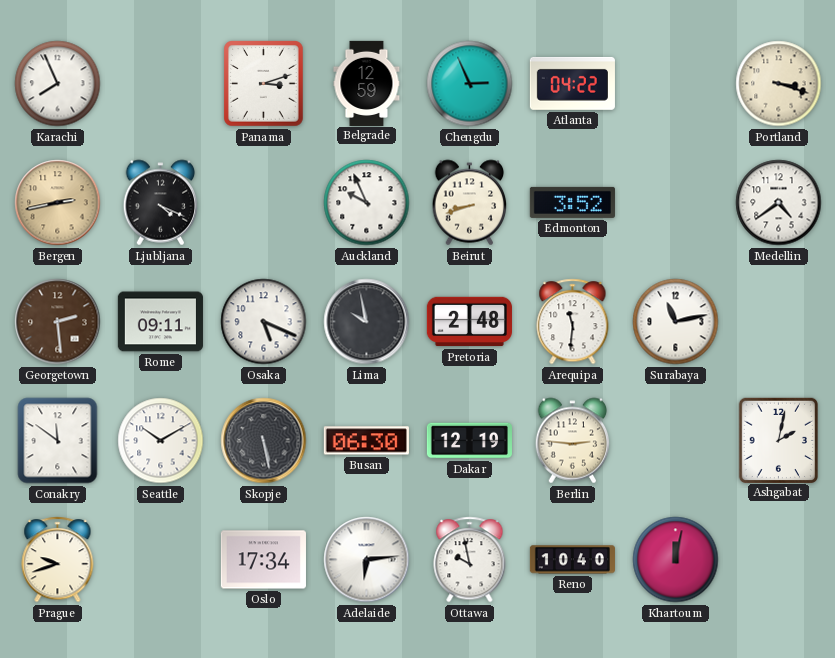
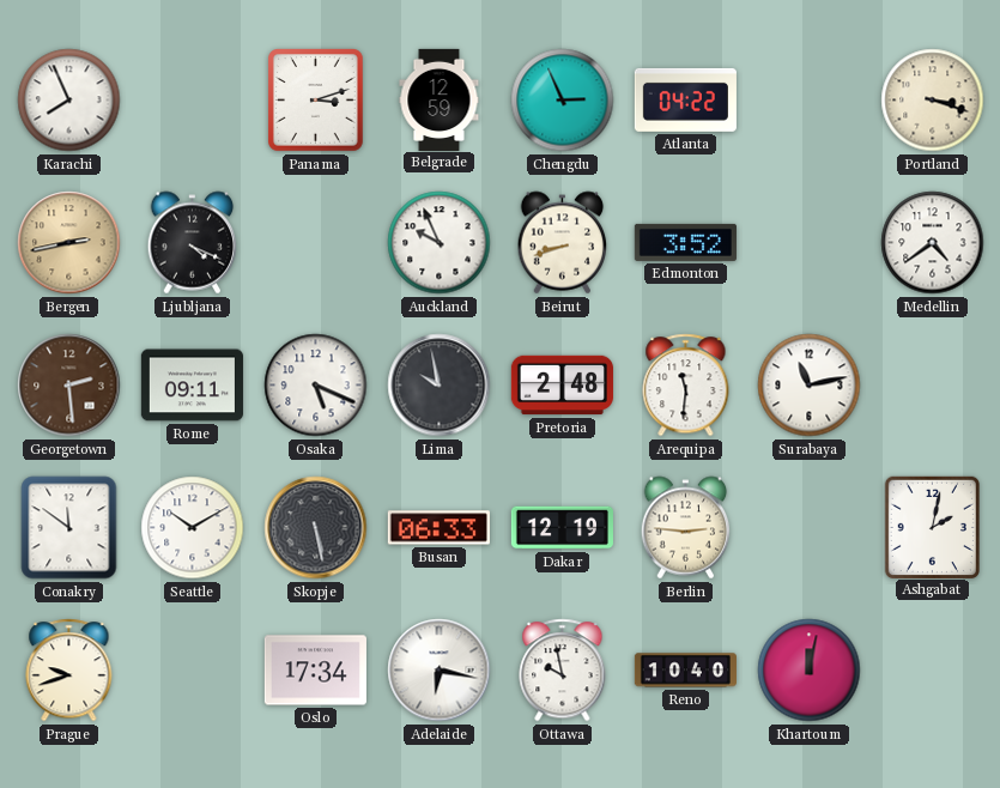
Busan: 06:30 -> 06:33
Adelaide: 6:14 -> 6:17
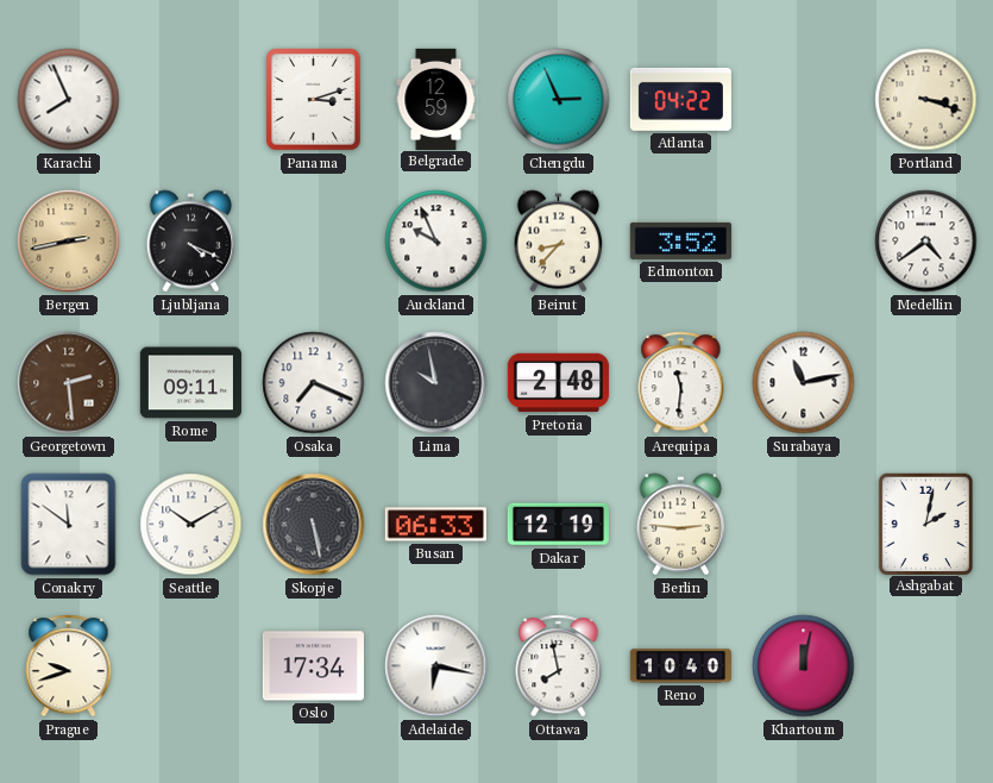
Beirut: 8:42 -> 8:37
Osaka: 5:19 -> 7:19
Ottawa: 9:58 -> 7:58
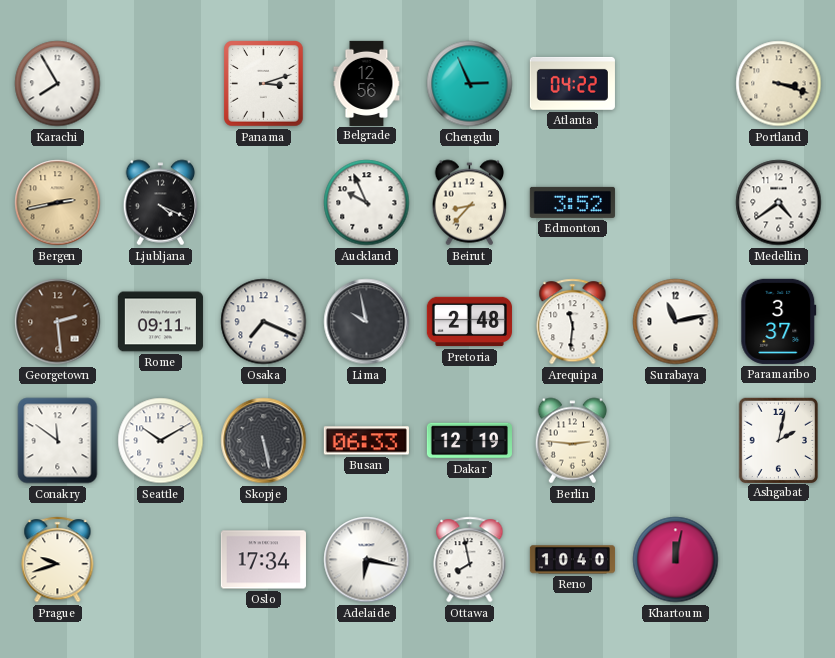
Karachi: 7:56 -> 7:55
Belgrade: 12:59 -> 12:56
Paramaribo: none -> 3:37
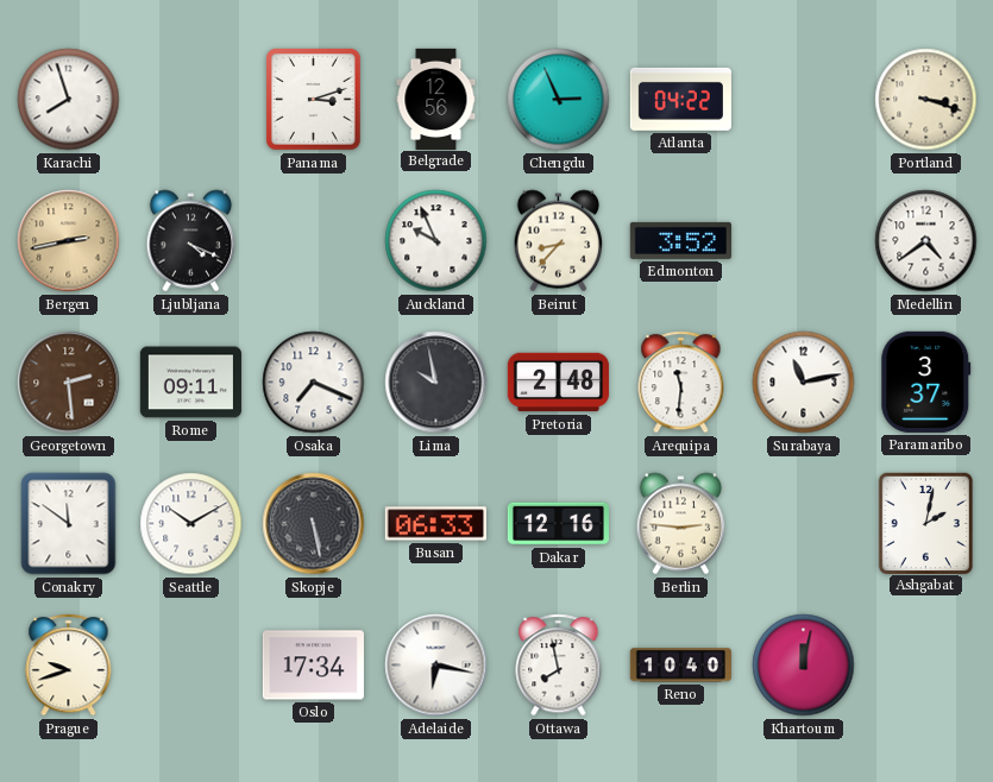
Karachi: 7:55 -> 7:57
Dakar: 12:19 -> 12:16
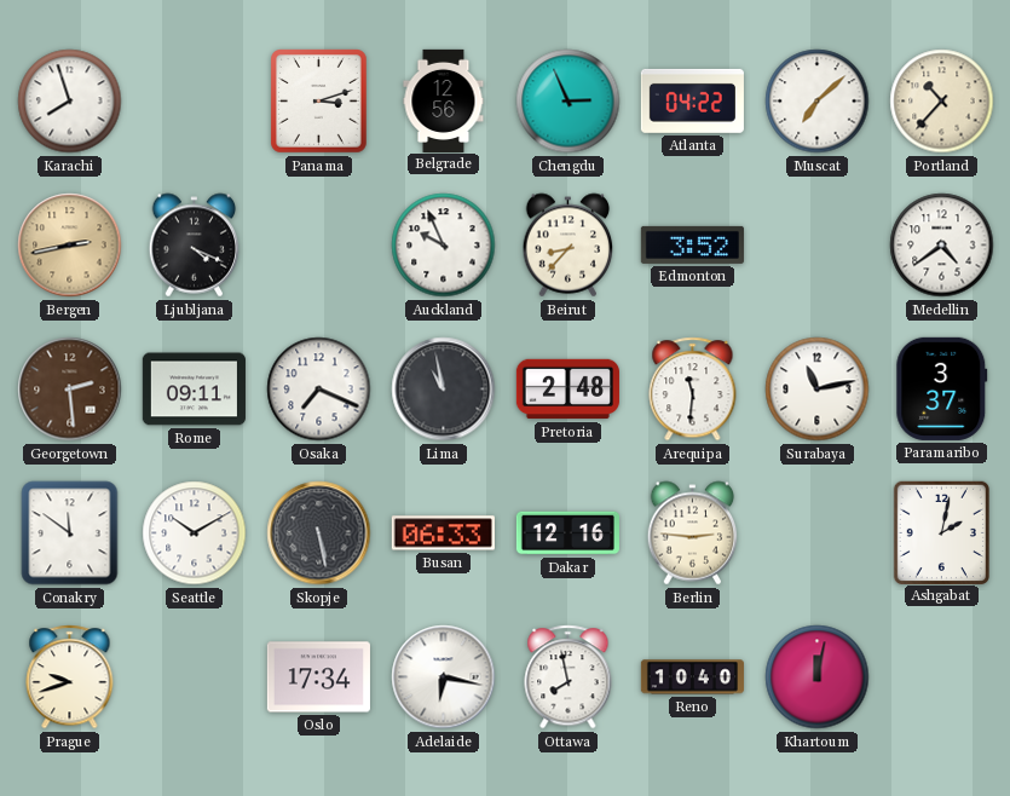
Muscat: none -> 7:08
Portland: 3:18 -> 10:37
Lima: 9:58 -> 10:58
